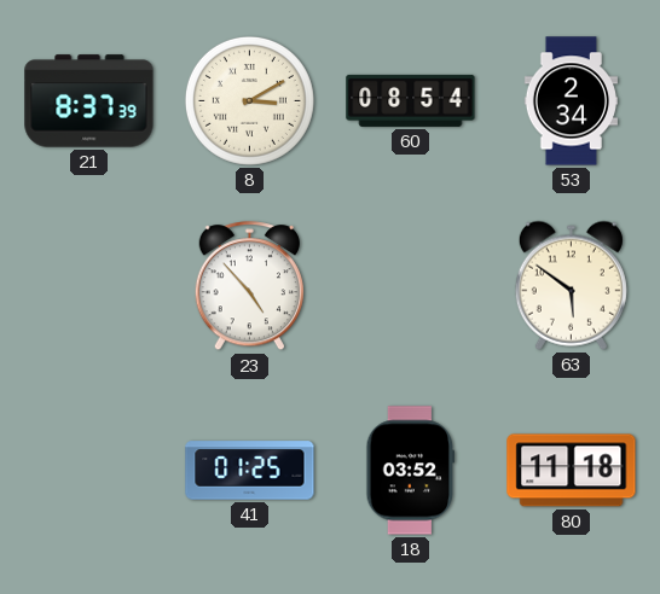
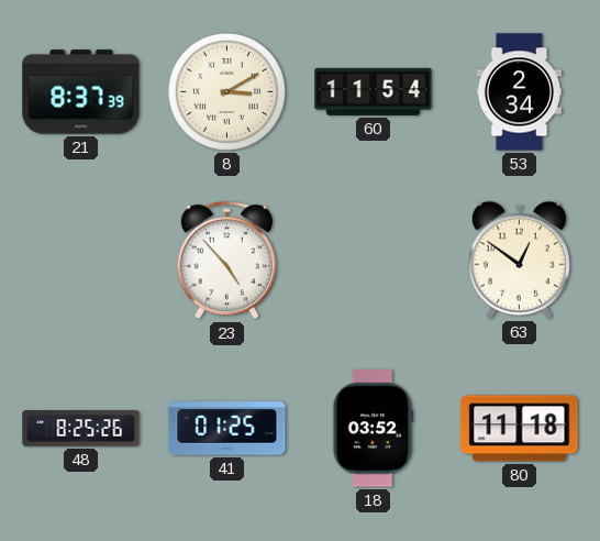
60: 08:54 -> 11:54
63: 5:51 -> 12:51
48: none -> 8:25
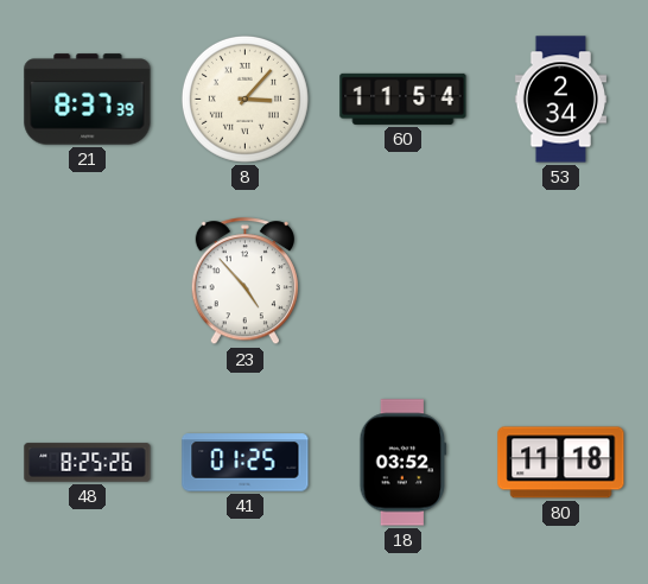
8: 3:10 -> 3:07
63: 12:51 -> none
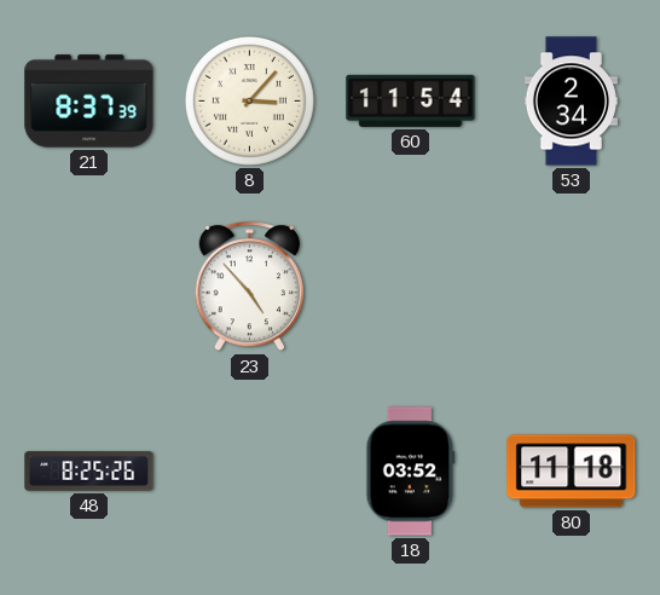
41: 01:25 -> none
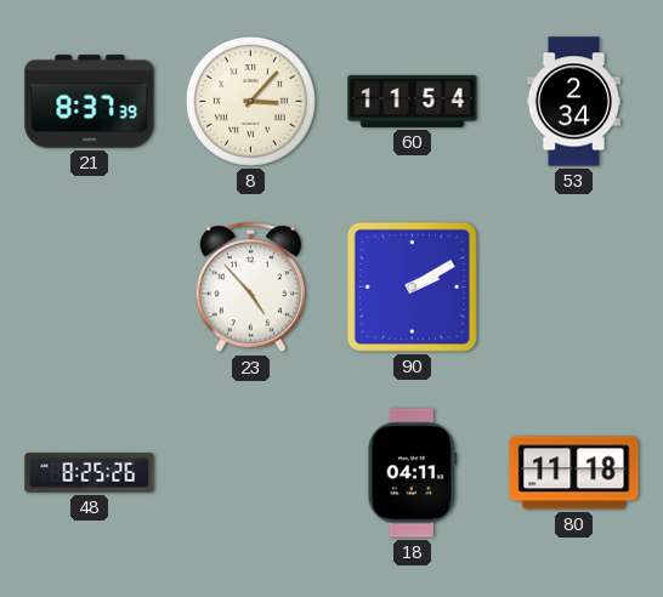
90: none -> 2:10
18: 03:52 -> 04:11
